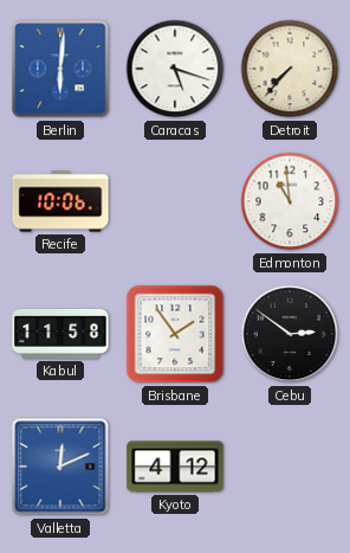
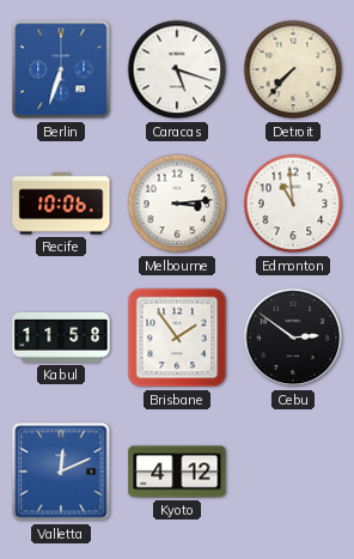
Berlin: 6:01 -> 6:33
Melbourne: none -> 3:14
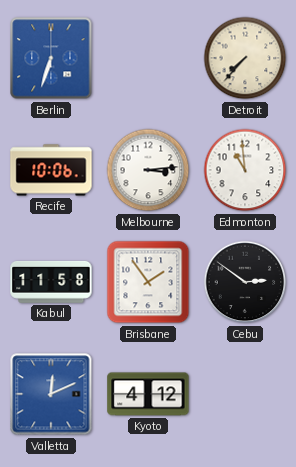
Caracas: 5:18 -> none
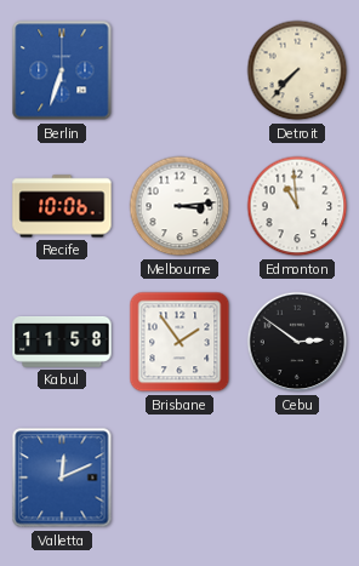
Kyoto: 4:12 -> none
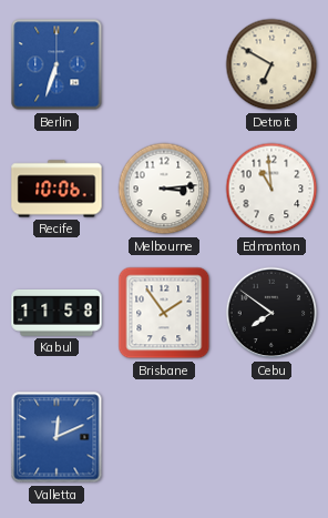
Detroit: 7:37 -> 6:50
Cebu: 2:51 -> 7:51
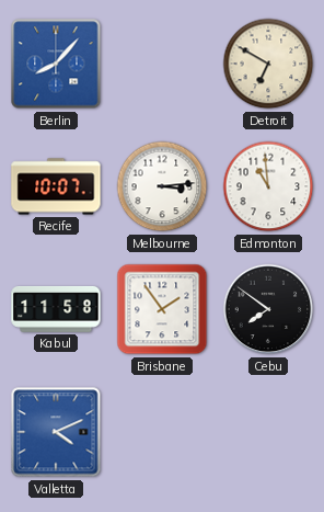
Berlin: 6:33 -> 8:07
Recife: 10:06 -> 10:07
Valletta: 12:11 -> 4:11
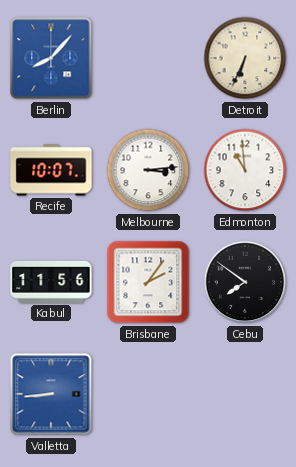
Detroit: 6:50 -> 6:34
Kabul: 11:58 -> 11:56
Brisbane: 1:54 -> 2:06
Valletta: 4:11 -> 8:44
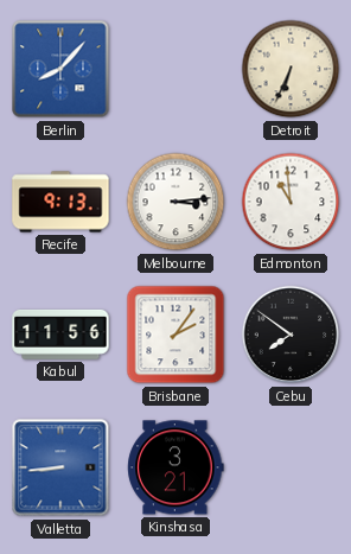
Recife: 10:07 -> 9:13
Kinshasa: none -> 3:21
